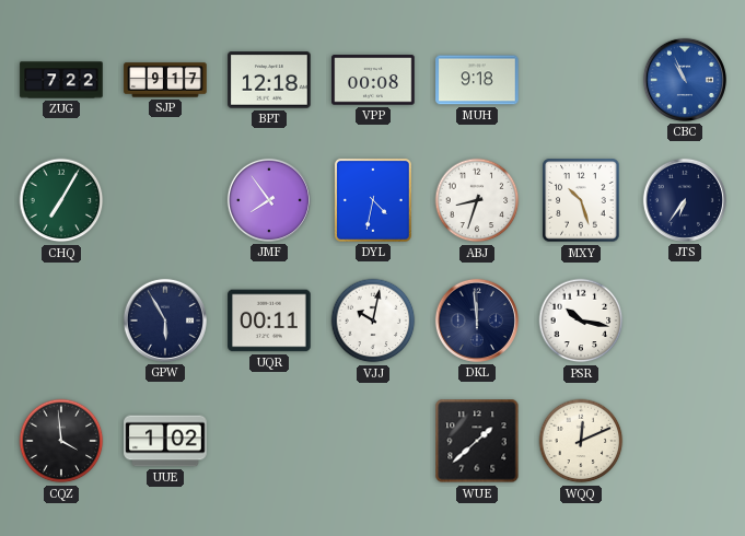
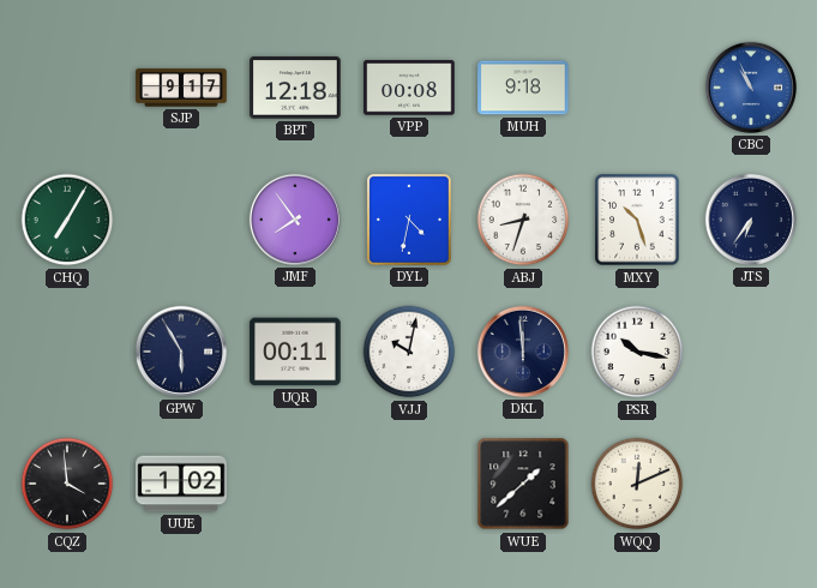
ZUG: 7:22 -> none
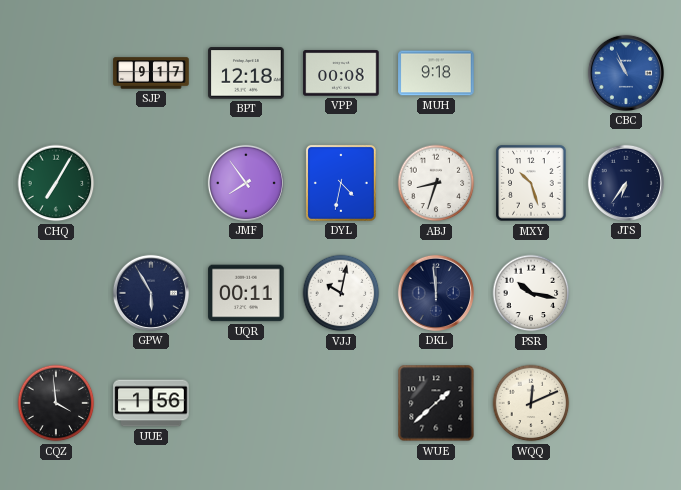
UUE: 1:02 -> 1:56
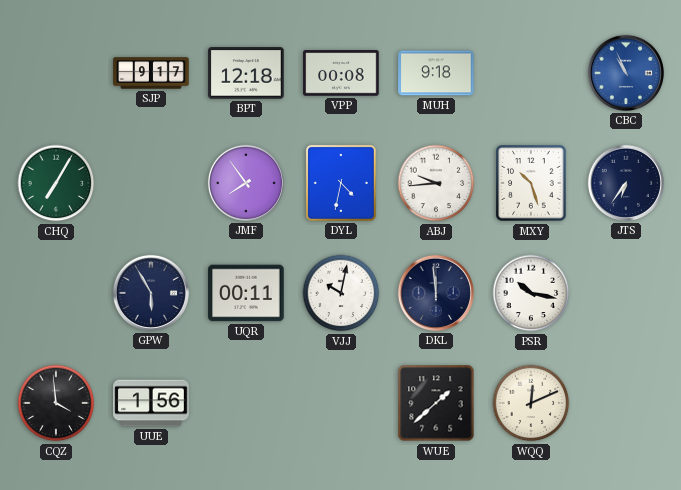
ABJ: 8:33 -> 9:44
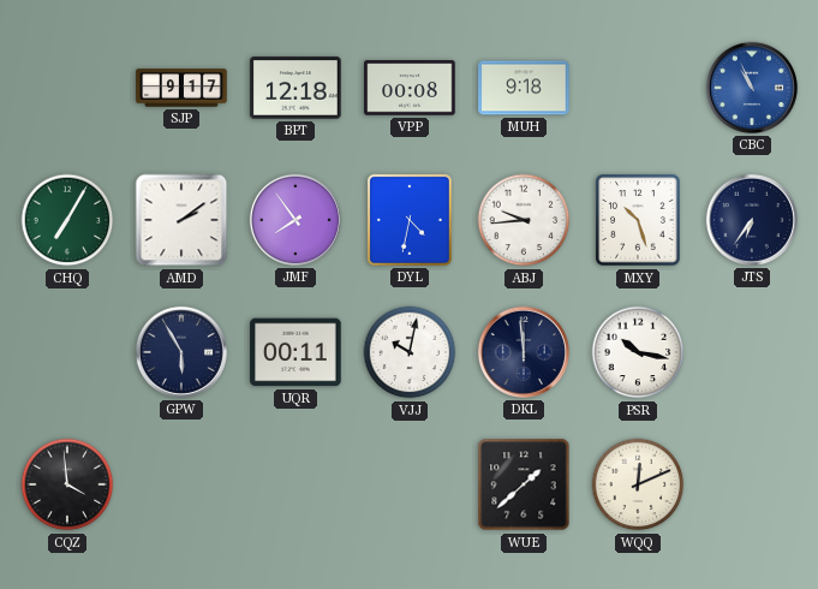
AMD: none -> 2:09
UUE: 1:56 -> none
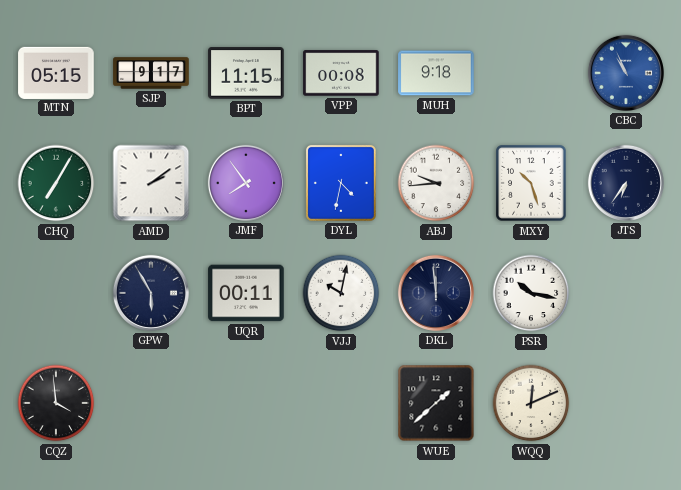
MTN: none -> 05:15
BPT: 12:18 -> 11:15
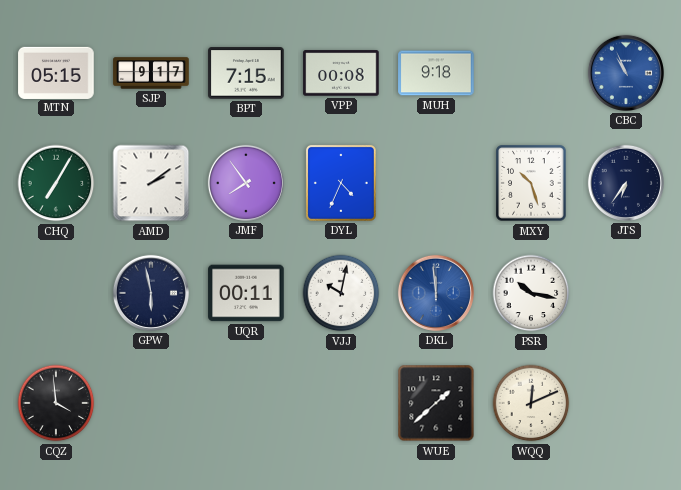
BPT: 11:15 -> 7:15
DYL: 4:32 -> 4:34
ABJ: 9:44 -> none
GPW: 5:55 -> 5:58
DKL dial: navy -> blue
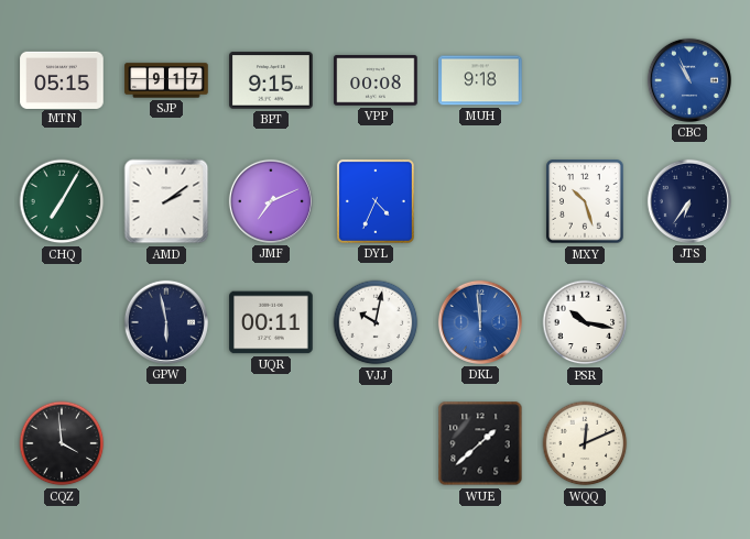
BPT: 7:15 -> 9:15
JMF: 7:54 -> 7:11
